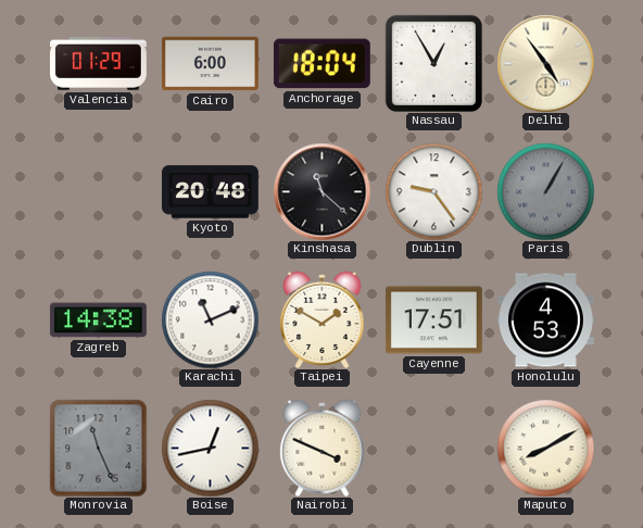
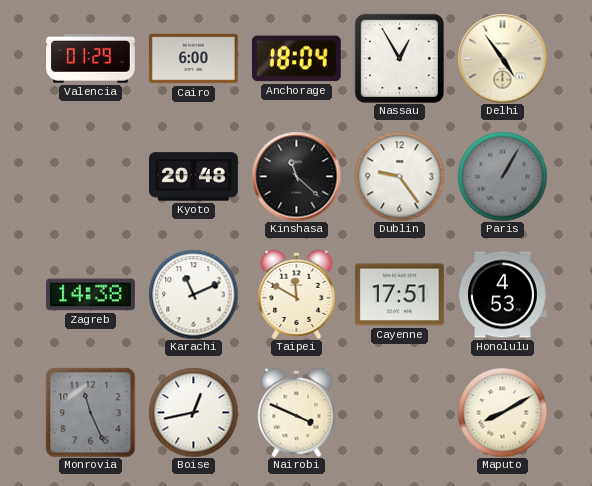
Taipei: 1:50 -> 11:50
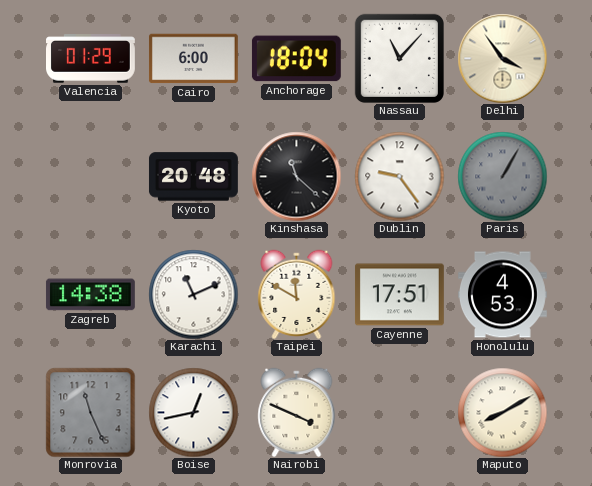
Nassau: 12:55 -> 11:07
Delhi: 4:54 -> 3:54
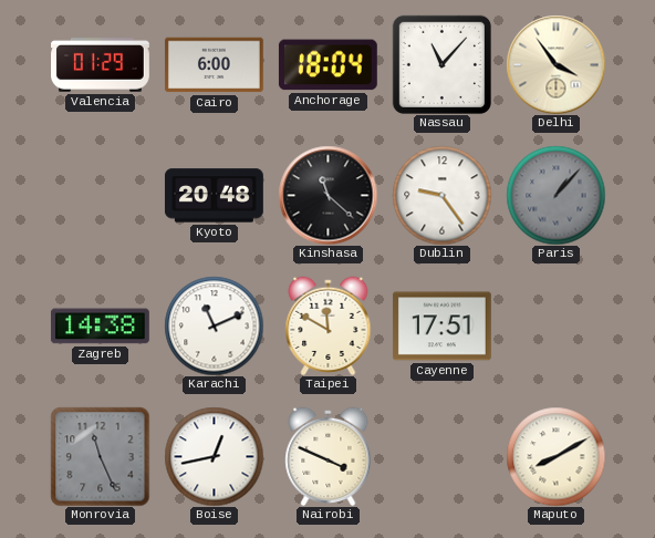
Paris: 1:05 -> 1:07
Honolulu: 4:53 -> none
